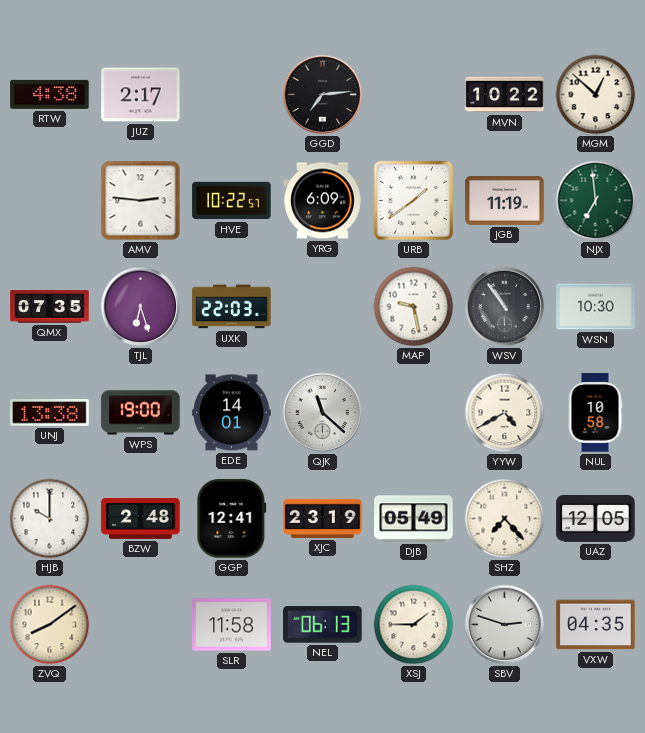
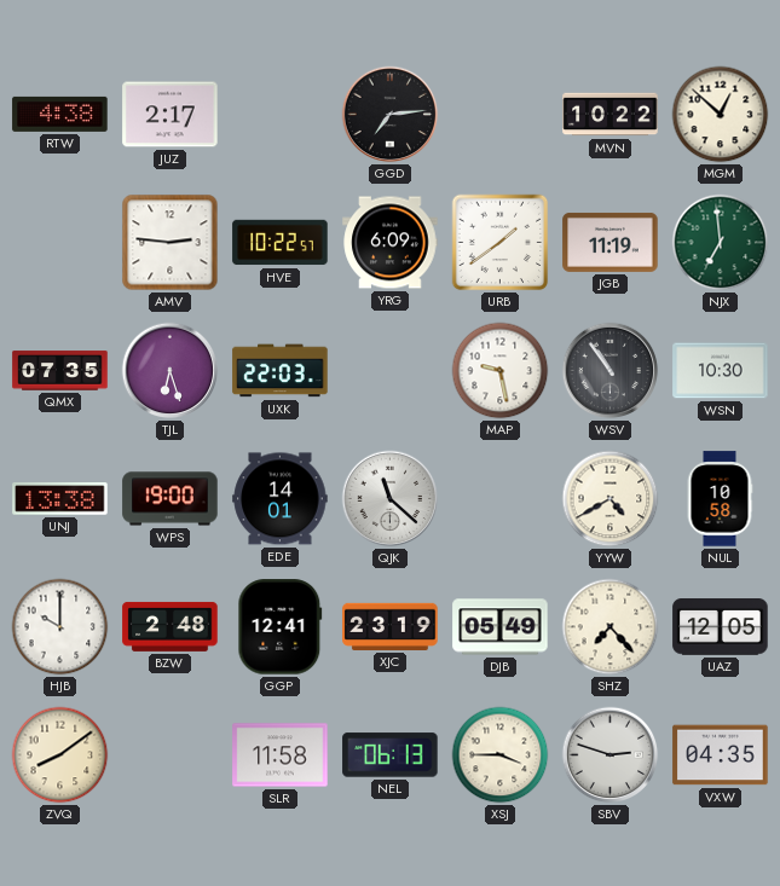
XSJ: 1:45 -> 3:45
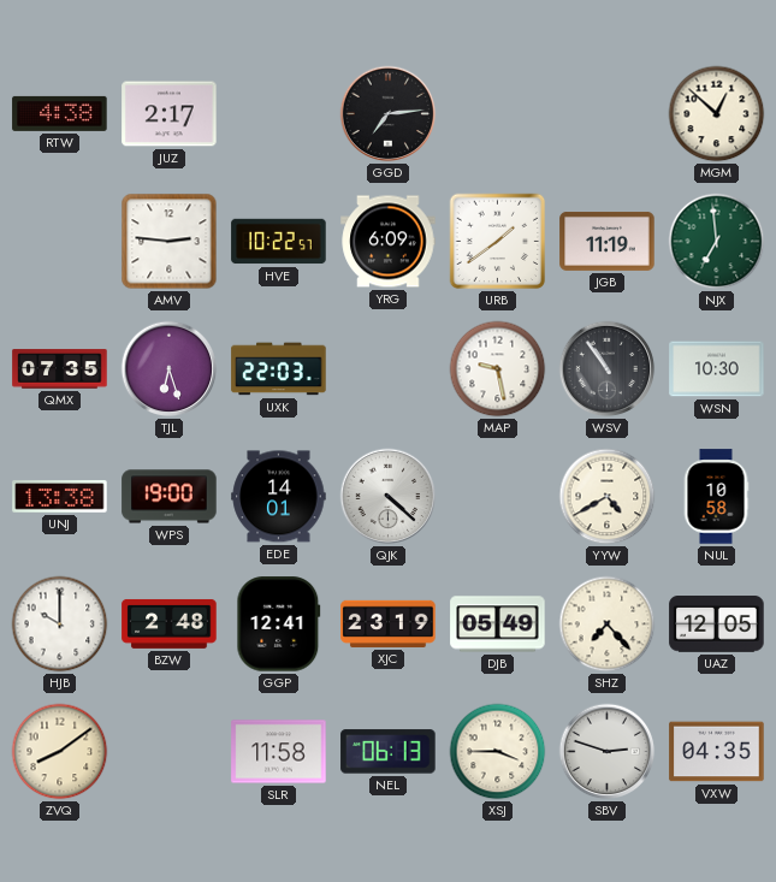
MVN: 10:22 -> none
QJK: 11:22 -> 4:22
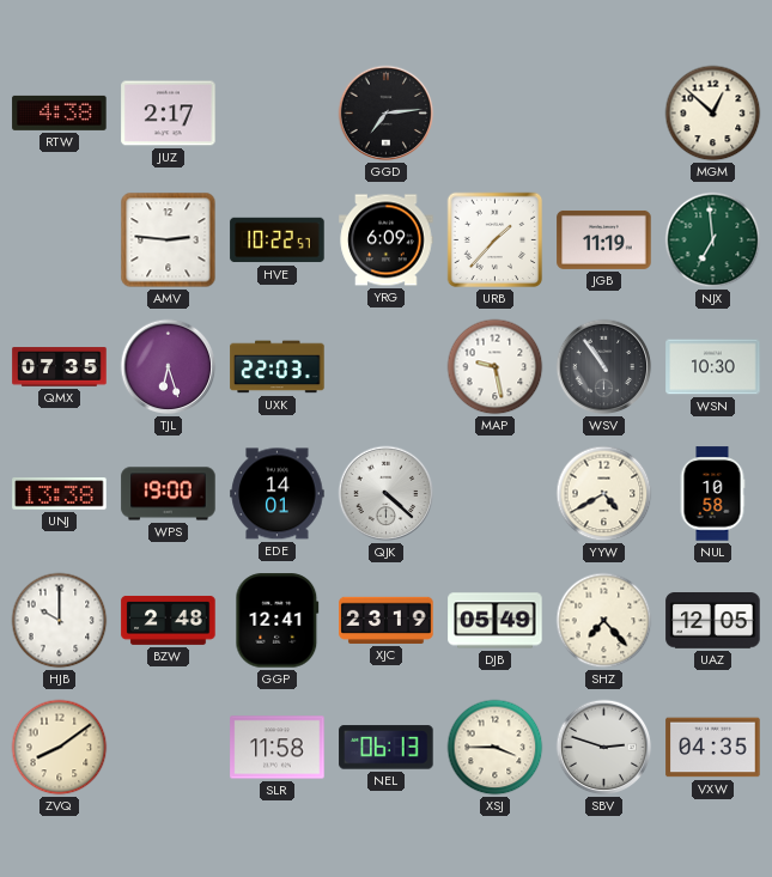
URB: 1:39 -> 1:37
